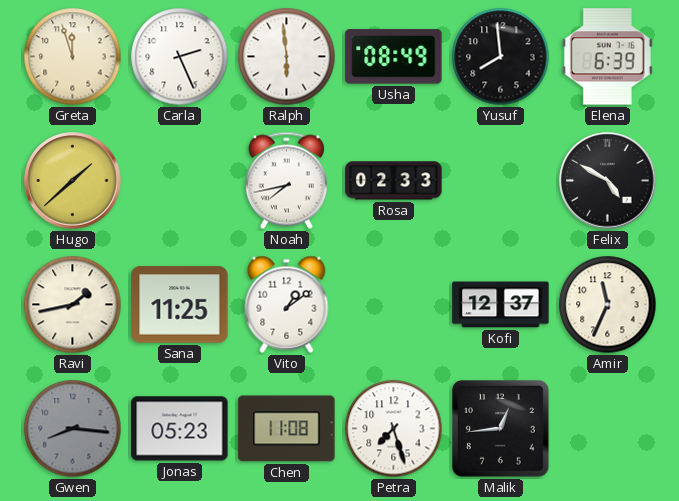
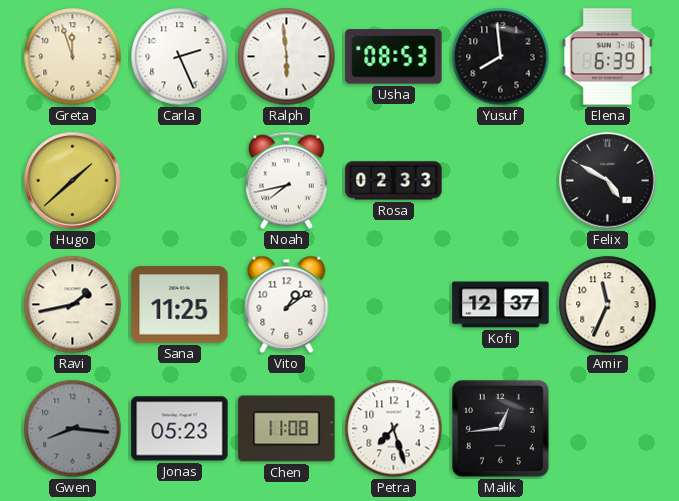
Usha: 08:49 -> 08:53
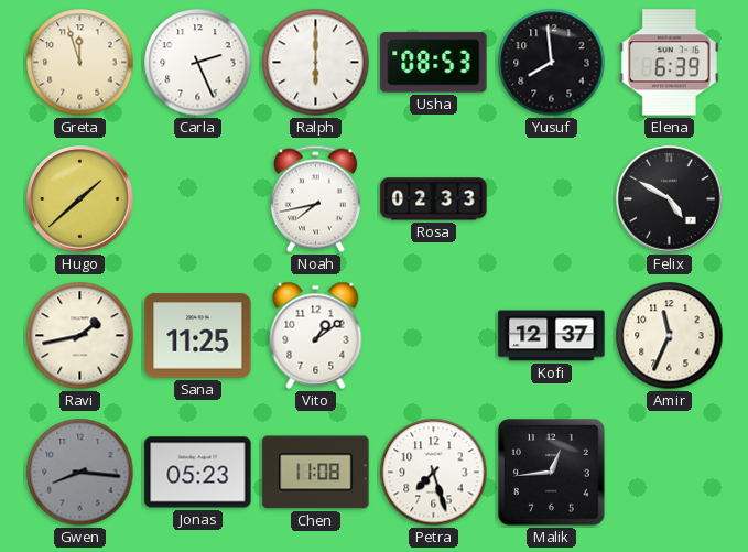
Ralph: 5:59 -> 6:00
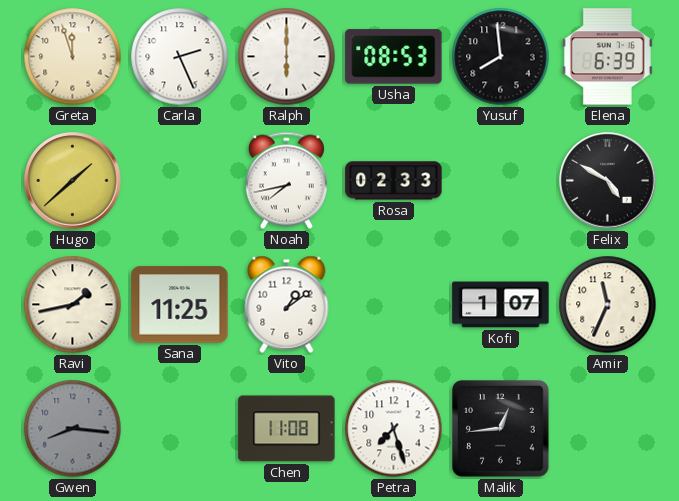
Kofi: 12:37 -> 1:07
Jonas: 05:23 -> none
